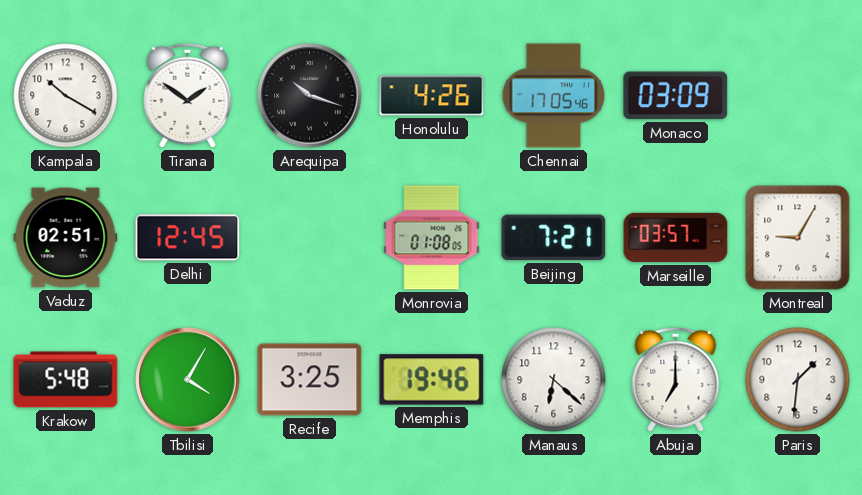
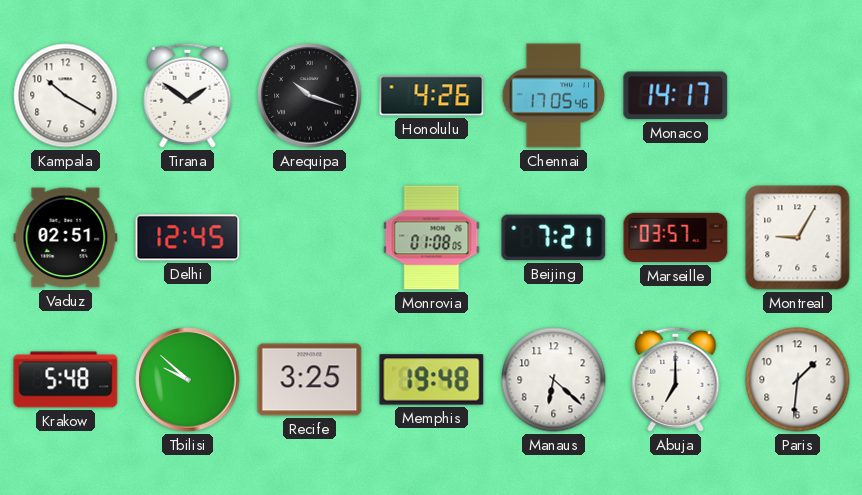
Monaco: 03:09 -> 14:17
Tbilisi: 4:05 -> 9:52
Memphis: 19:46 -> 19:48
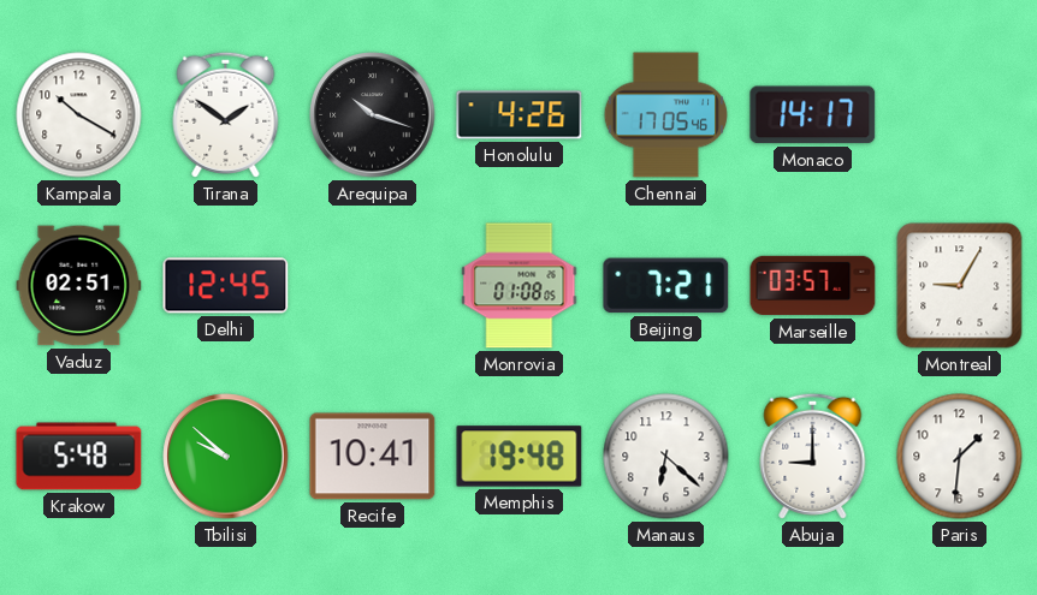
Recife: 3:25 -> 10:41
Abuja: 7:00 -> 9:00
